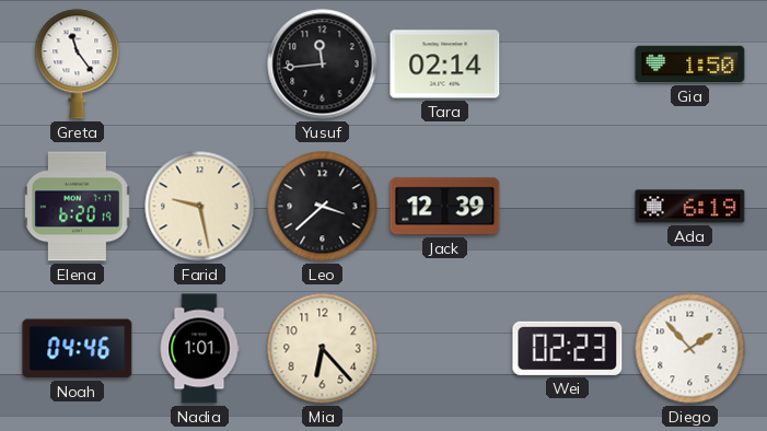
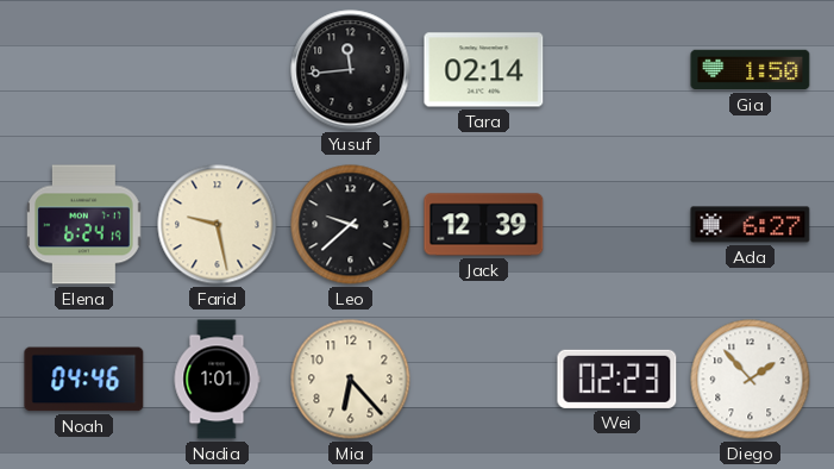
Greta: 11:24 -> none
Elena: 6:20 -> 6:24
Leo: 3:38 -> 9:38
Ada: 6:19 -> 6:27
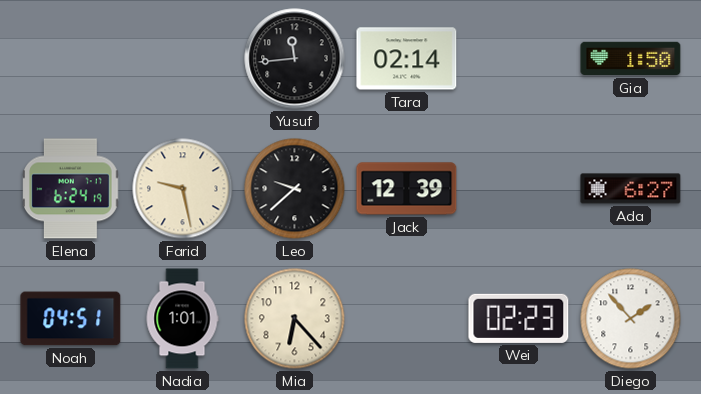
Noah: 04:46 -> 04:51
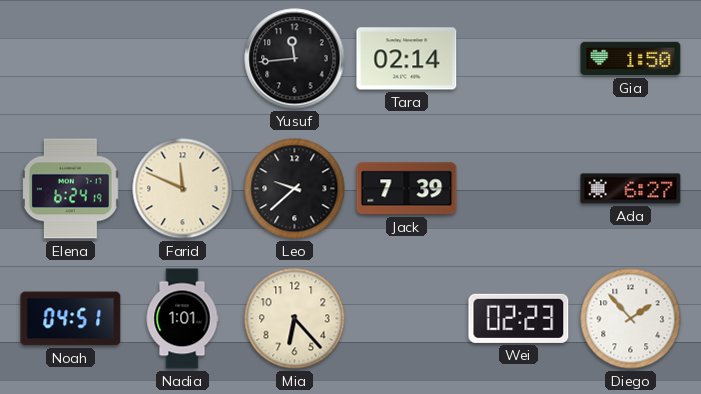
Farid: 9:28 -> 11:49
Jack: 12:39 -> 7:39
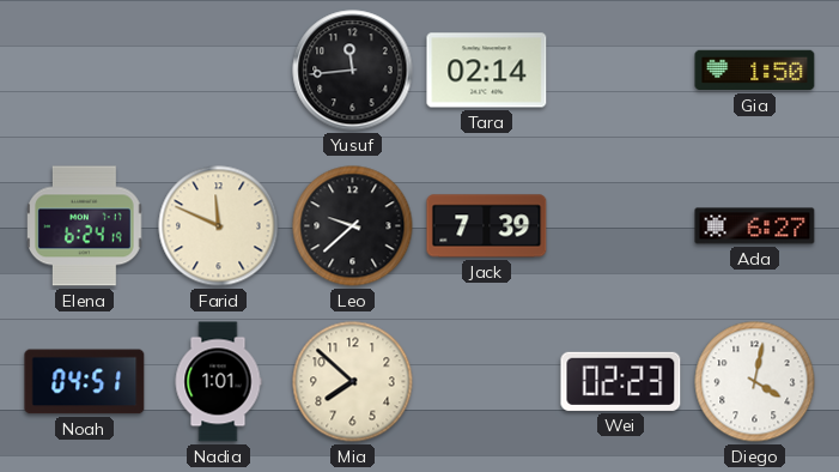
Mia: 6:23 -> 7:52
Diego: 1:53 -> 4:02
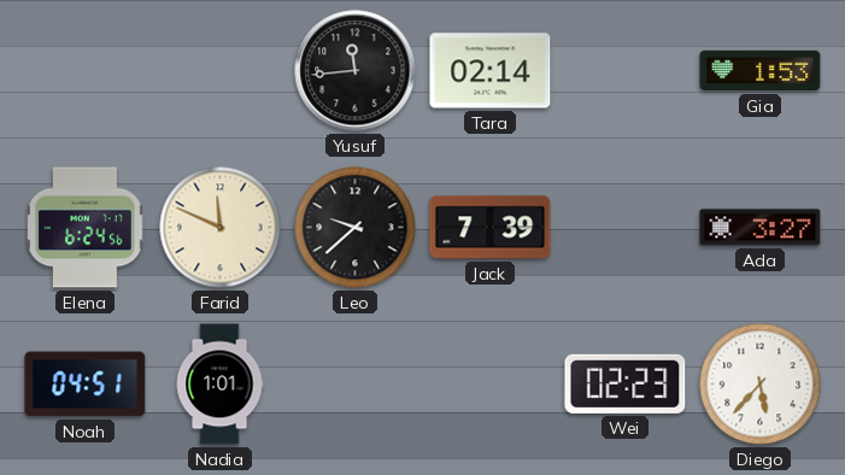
Gia: 1:50 -> 1:53
Elena: 6:24:19 -> 6:24:56
Ada: 6:27 -> 3:27
Mia: 7:52 -> none
Diego: 4:02 -> 5:37
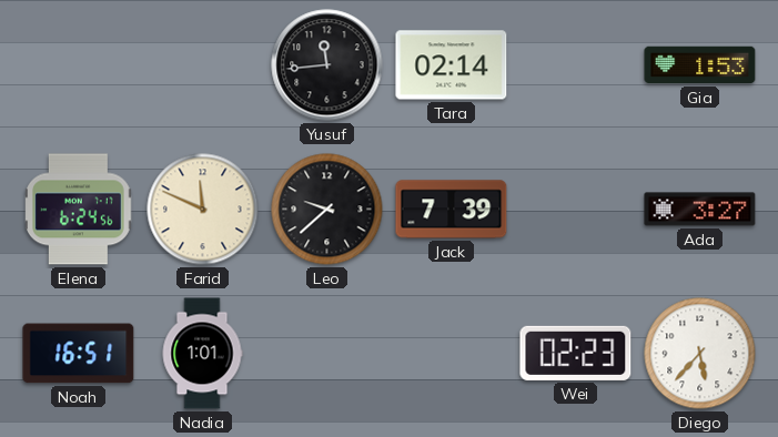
Noah: 04:51 -> 16:51
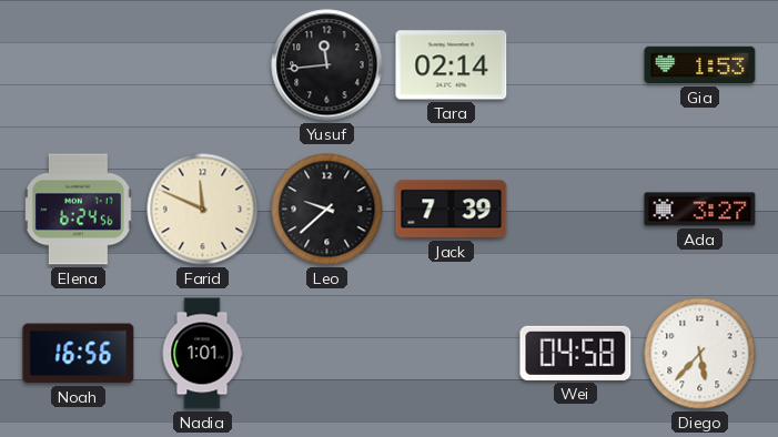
Noah: 16:51 -> 16:56
Wei: 02:23 -> 04:58
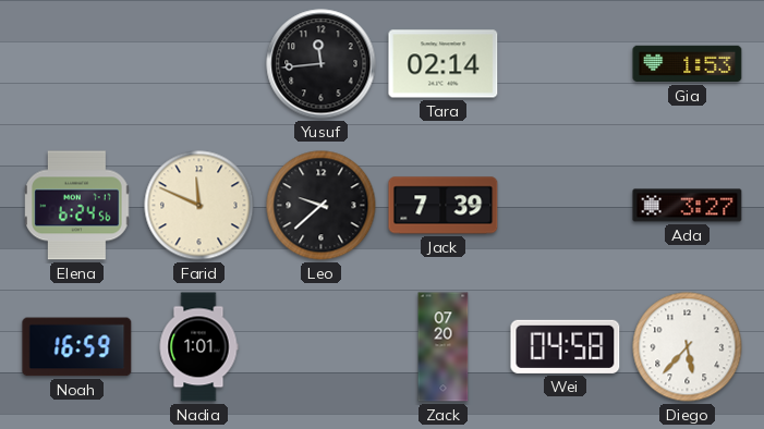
Noah: 16:56 -> 16:59
Zack: none -> 07:20
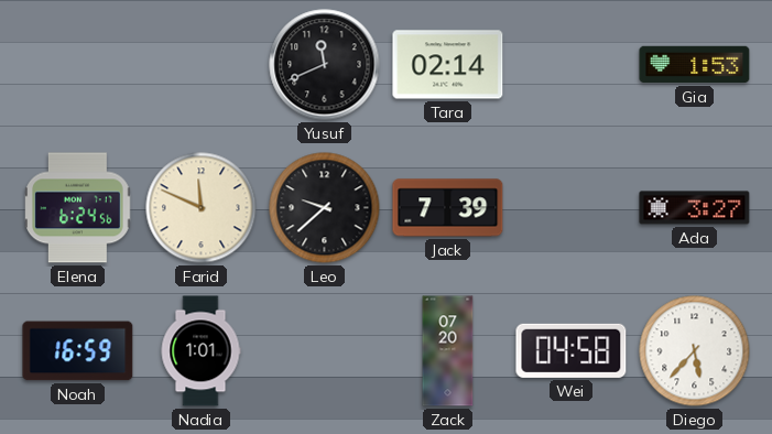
Yusuf: 11:44 -> 11:41
